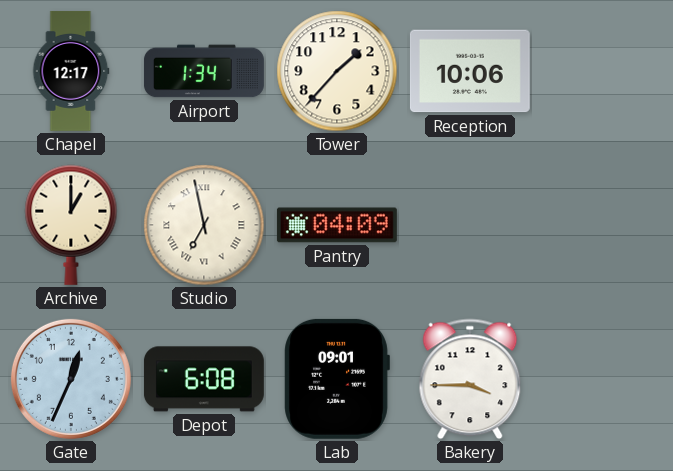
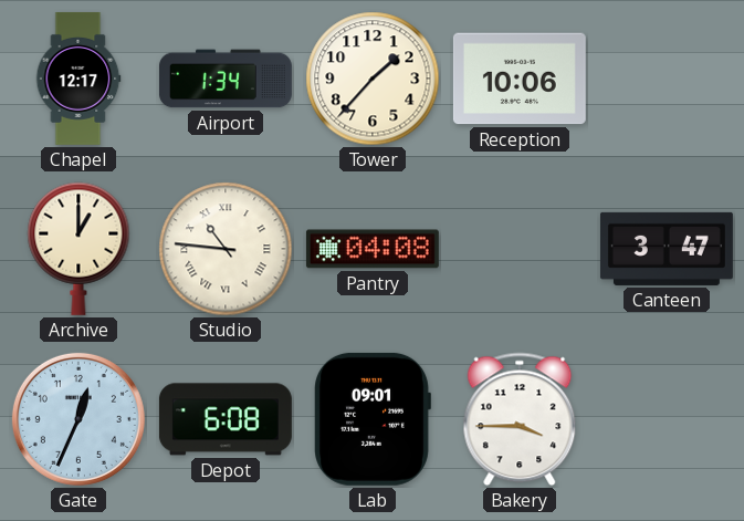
Studio: 6:58 -> 10:46
Pantry: 04:09 -> 04:08
Canteen: none -> 3:47
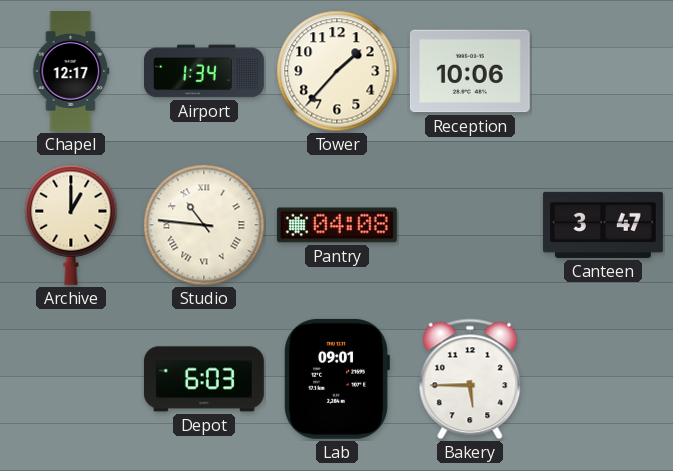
Gate: 12:34 -> none
Depot: 6:08 -> 6:03
Bakery: 3:45 -> 5:45
